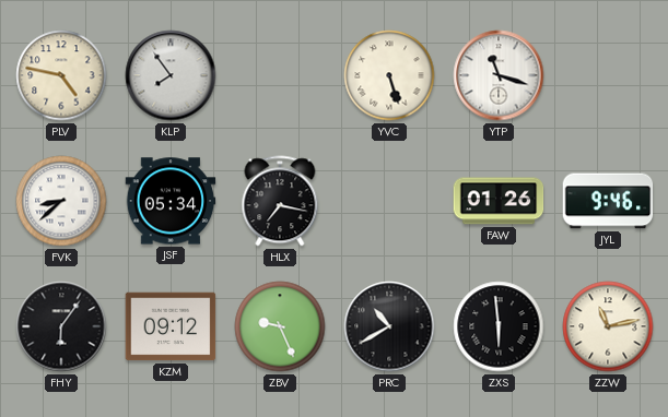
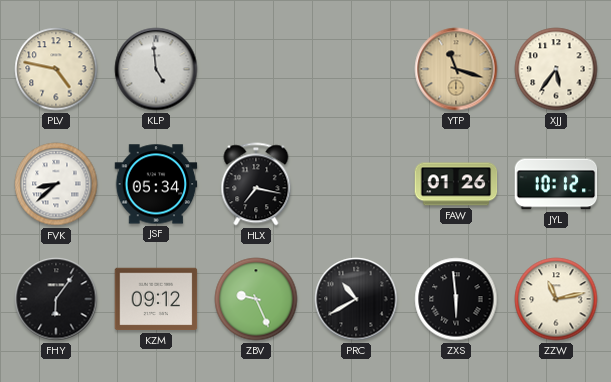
KLP: 7:54 -> 4:59
YVC: 5:27 -> none
YTP dial: white -> champagne
XJJ: none -> 5:36
JYL: 9:46 -> 10:12
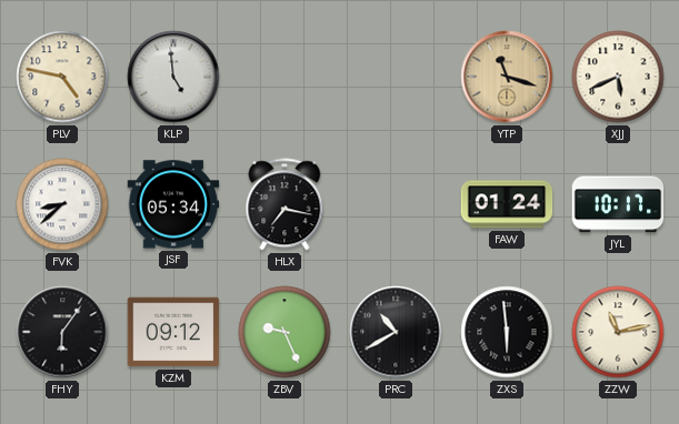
XJJ: 5:36 -> 5:41
FAW: 01:26 -> 01:24
JYL: 10:12 -> 10:17
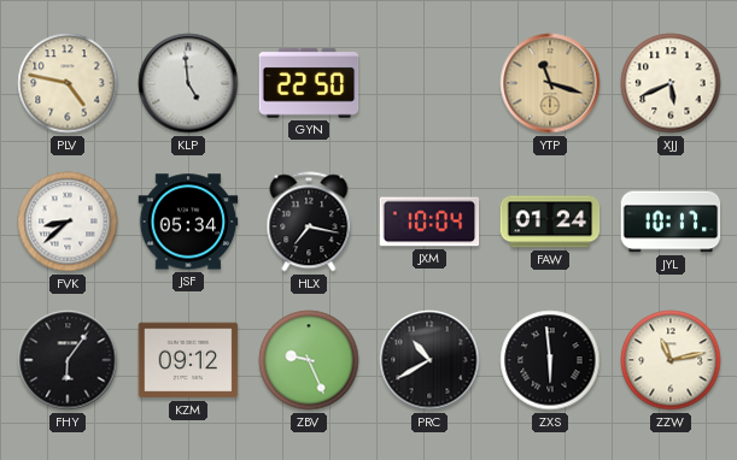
GYN: none -> 22:50
JXM: none -> 10:04
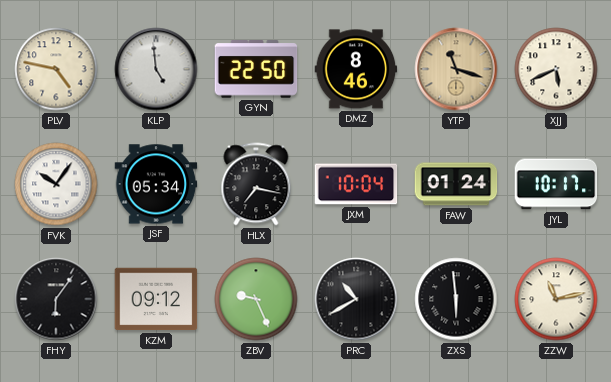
DMZ: none -> 8:46
FVK: 8:38 -> 10:06
